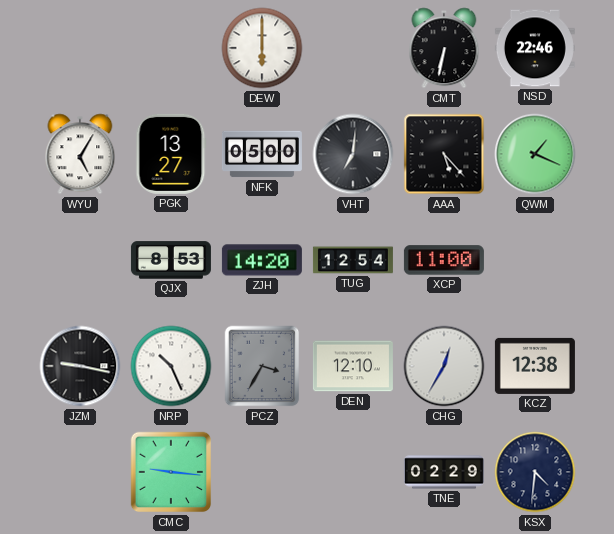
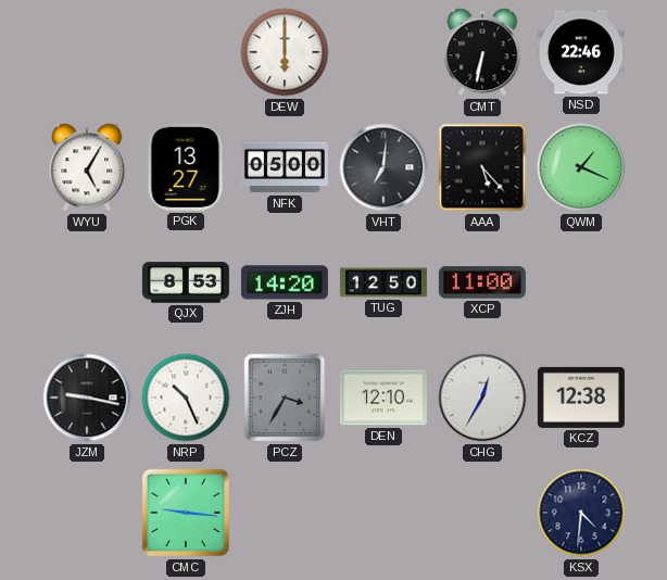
TUG: 12:54 -> 12:50
TNE: 02:29 -> none
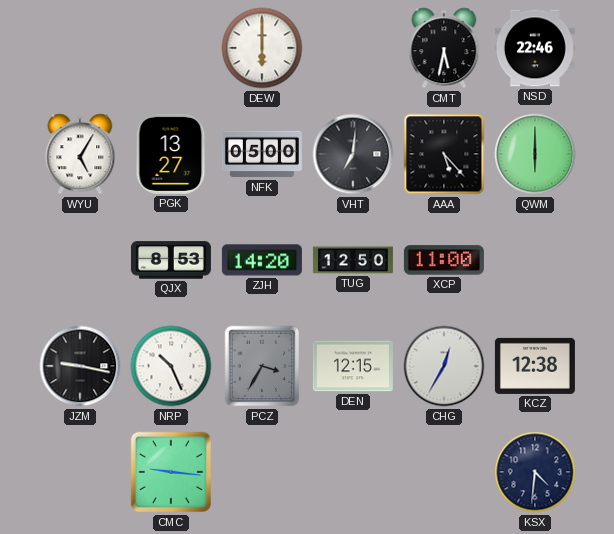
CMT: 6:32 -> 5:32
QWM: 1:19 -> 6:00
DEN: 12:10 -> 12:15
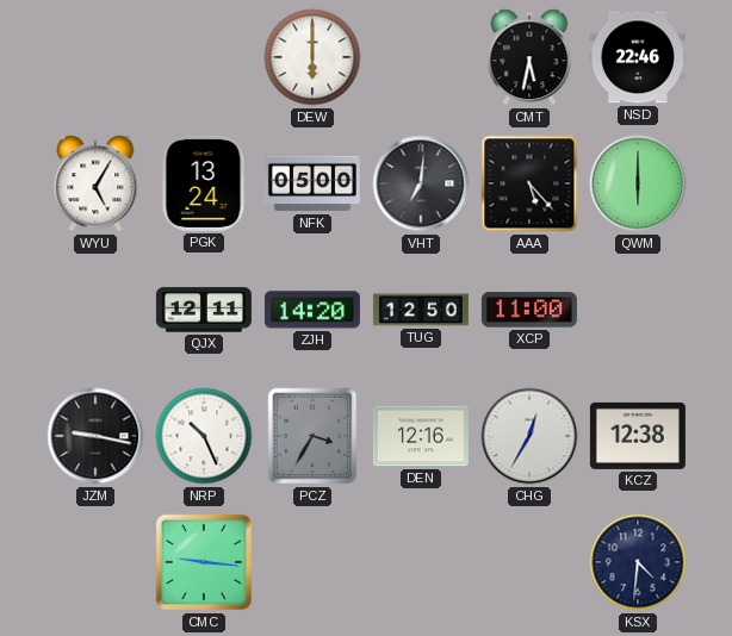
PGK: 13:27 -> 13:24
QJX: 8:53 -> 12:11
DEN: 12:15 -> 12:16
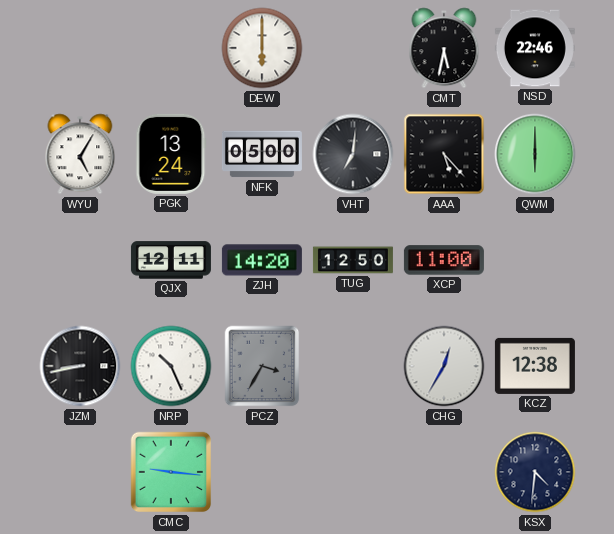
JZM: 9:17 -> 8:43
DEN: 12:16 -> none
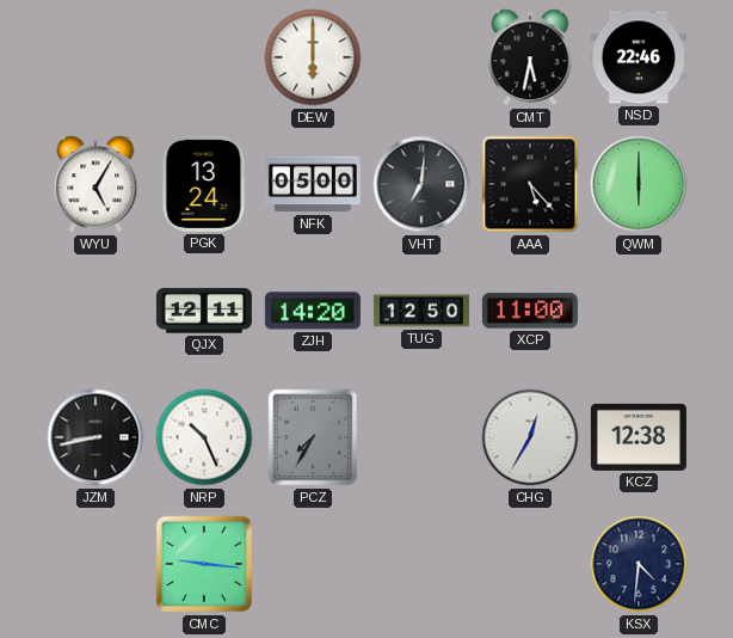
PCZ: 3:35 -> 7:35
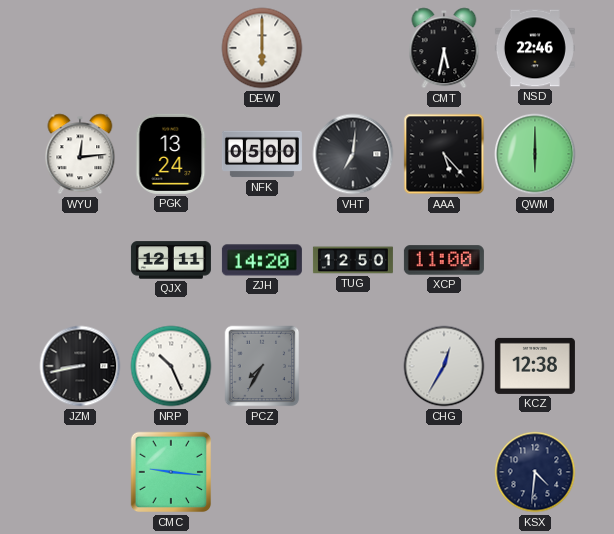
WYU: 5:05 -> 12:14
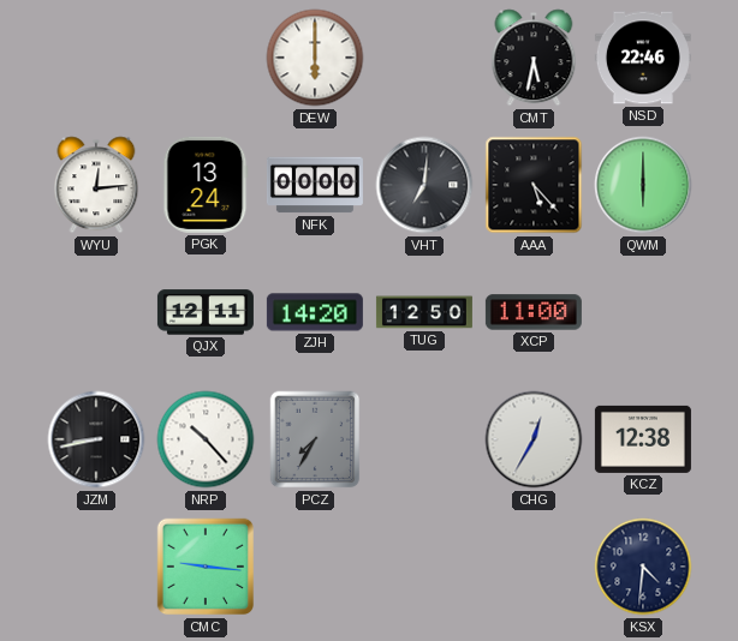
NFK: 05:00 -> 00:00
NRP: 10:26 -> 10:23
